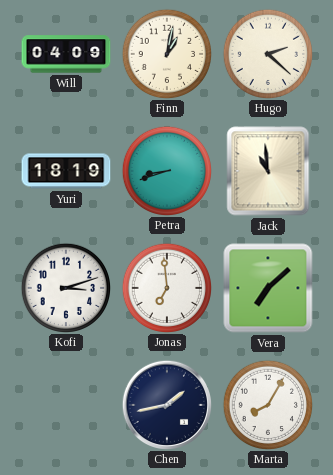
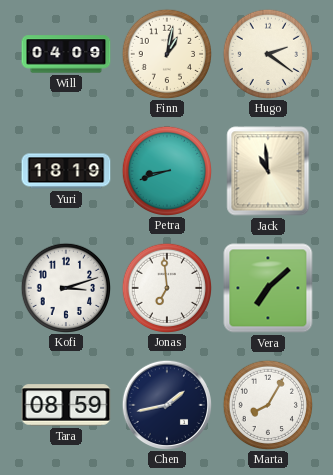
Hugo: 2:22 -> 2:21
Tara: none -> 08:59
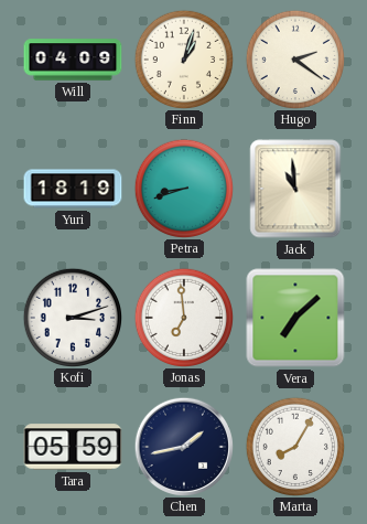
Finn: 1:02 -> 1:03
Tara: 08:59 -> 05:59
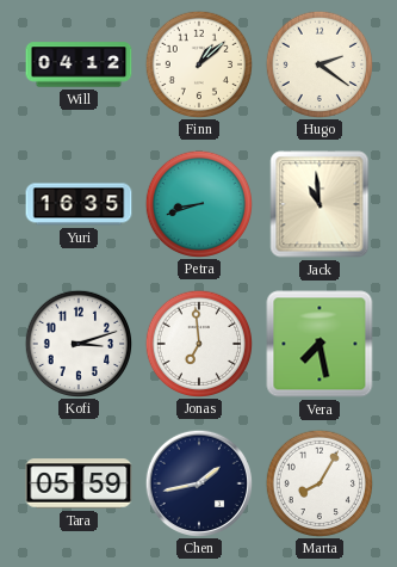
Will: 04:09 -> 04:12
Finn: 1:03 -> 1:08
Yuri: 18:19 -> 16:35
Vera: 7:08 -> 7:28
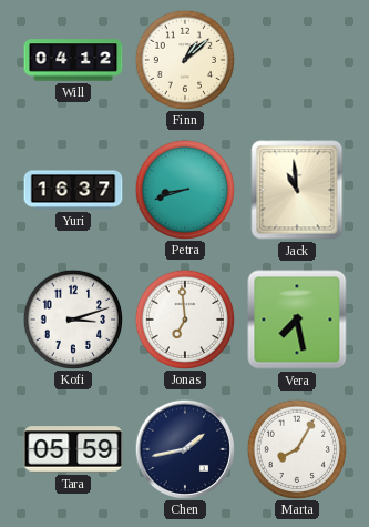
Hugo: 2:21 -> none
Yuri: 16:35 -> 16:37
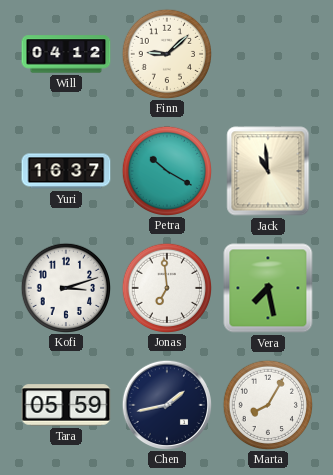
Finn: 1:08 -> 9:08
Petra: 8:42 -> 10:20
